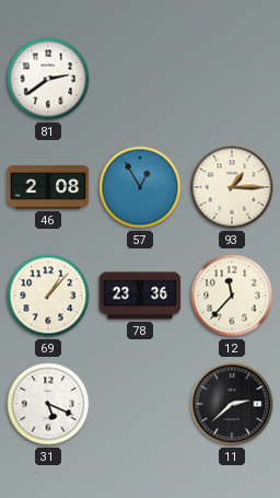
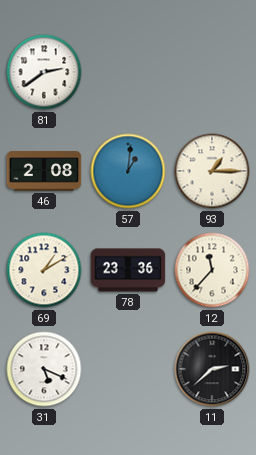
57: 12:55 -> 1:01
69: 1:07 -> 1:10
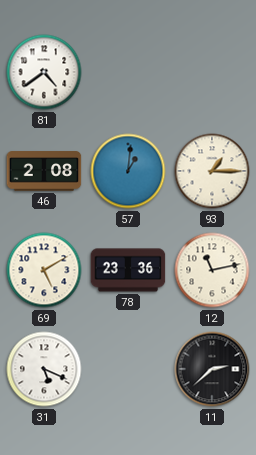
81: 2:39 -> 4:39
69: 1:10 -> 5:10
12: 11:37 -> 11:13
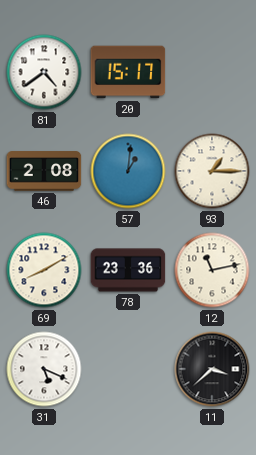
20: none -> 15:17
69: 5:10 -> 8:10
11: 2:38 -> 3:38
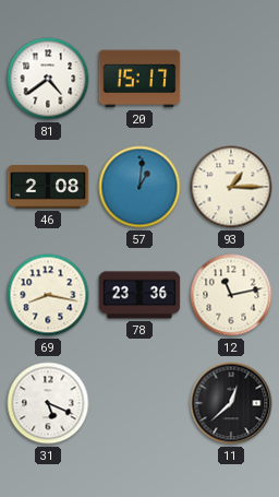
69: 8:10 -> 8:17
11: 3:38 -> 12:38
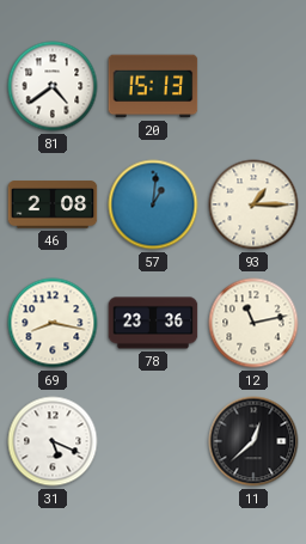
20: 15:17 -> 15:13
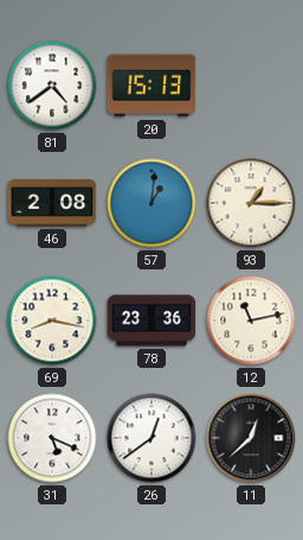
26: none -> 12:39
